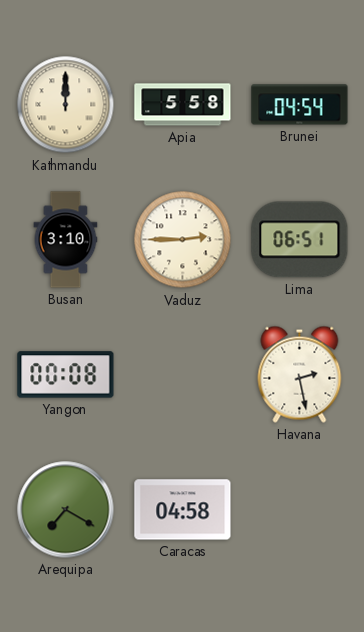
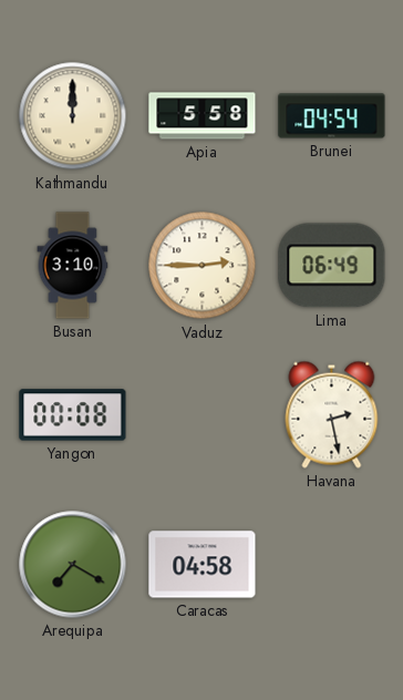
Lima: 06:51 -> 06:49
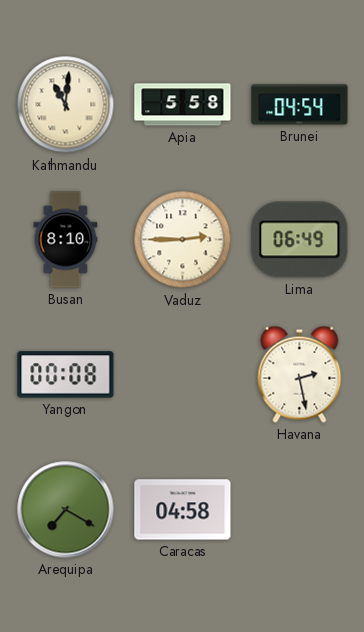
Kathmandu: 12:00 -> 11:01
Busan: 3:10 -> 8:10
